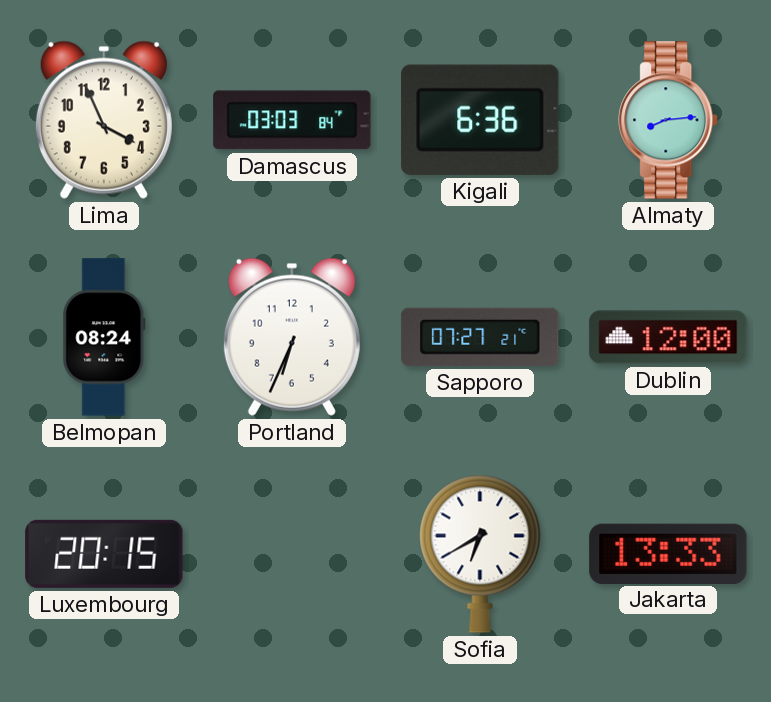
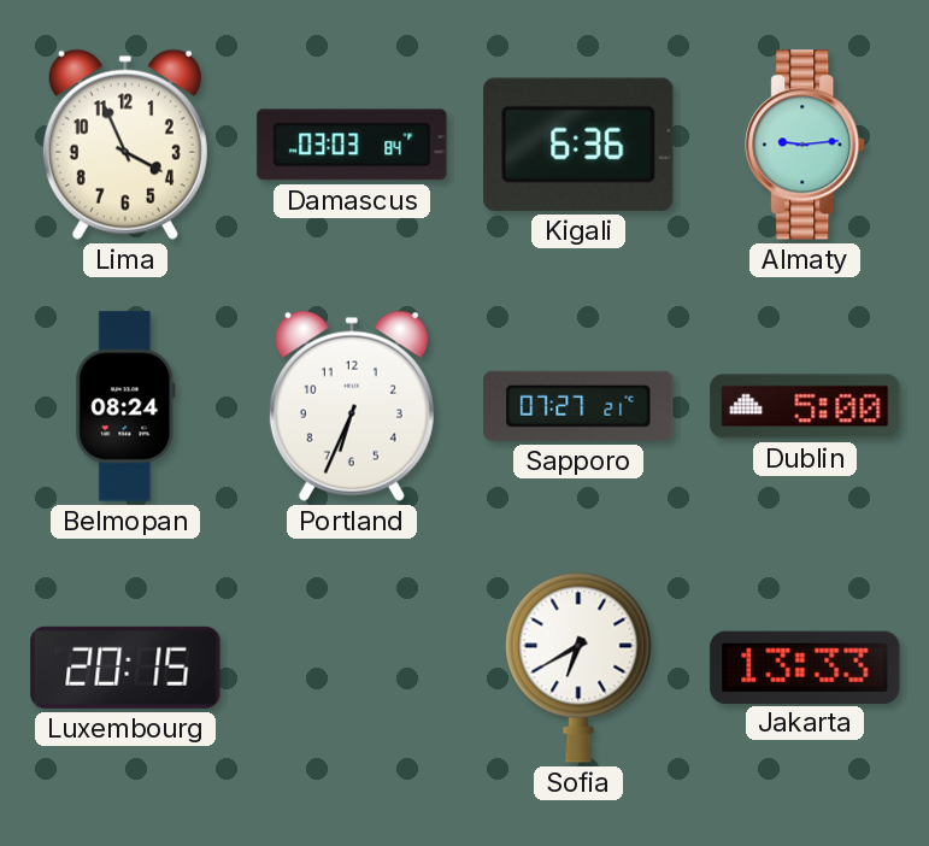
Almaty: 8:14 -> 9:14
Dublin: 12:00 -> 5:00
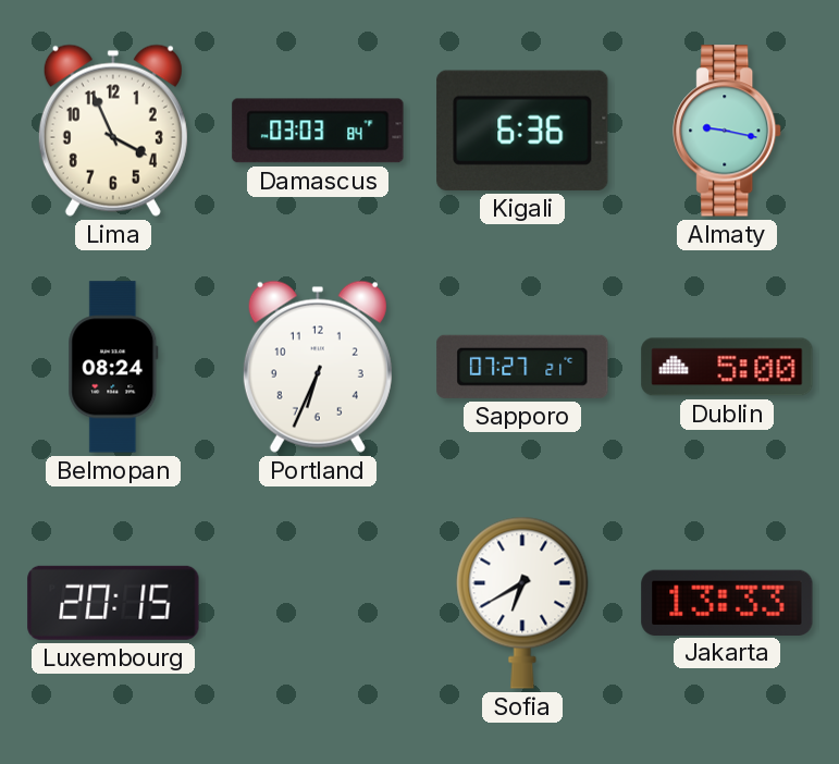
Almaty: 9:14 -> 9:17
